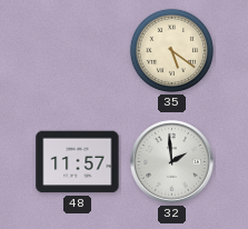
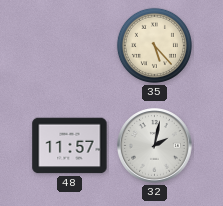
35: 5:21 -> 5:23
32: 1:59 -> 2:02
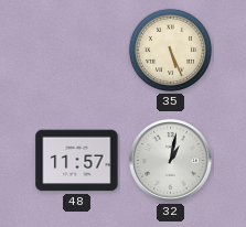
35: 5:23 -> 5:26
32: 2:02 -> 1:02
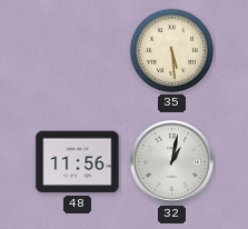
35: 5:26 -> 5:29
48: 11:57 -> 11:56
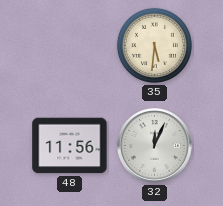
35: 5:29 -> 5:31
32: 1:02 -> 12:04
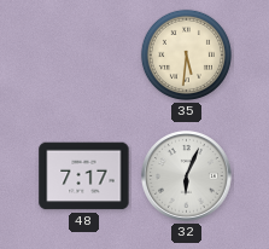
48: 11:56 -> 7:17
32: 12:04 -> 6:04
